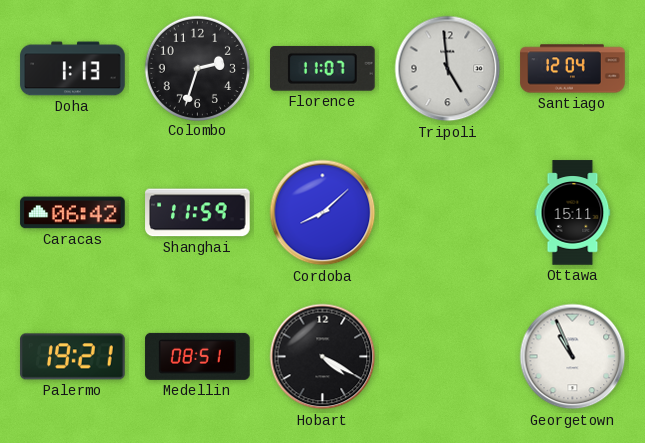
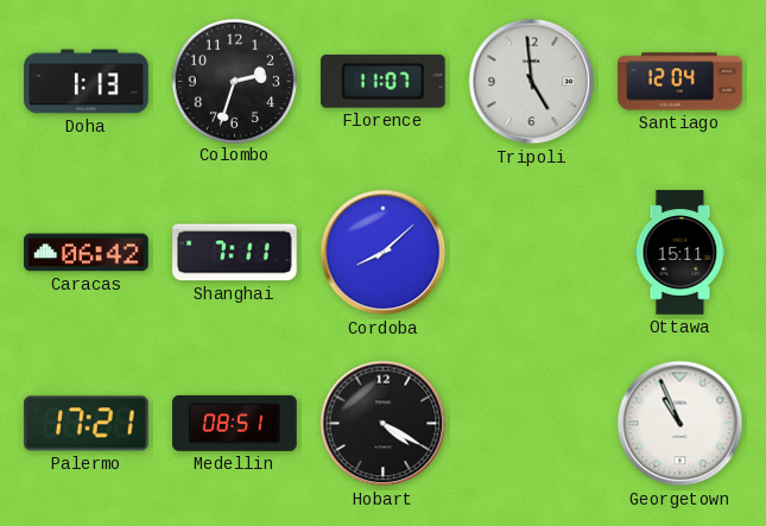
Shanghai: 11:59 -> 7:11
Palermo: 19:21 -> 17:21
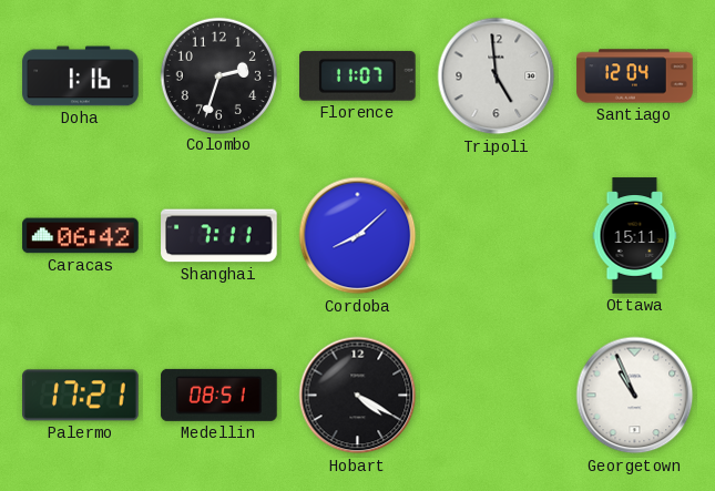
Doha: 1:13 -> 1:16
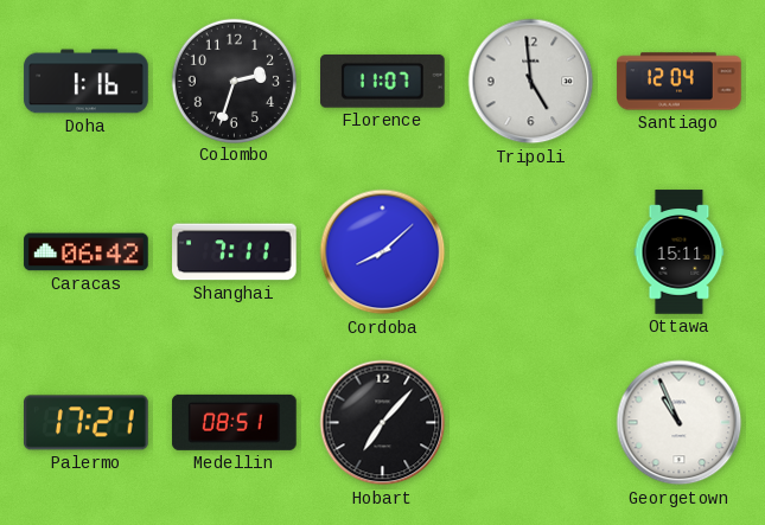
Hobart: 4:20 -> 7:07
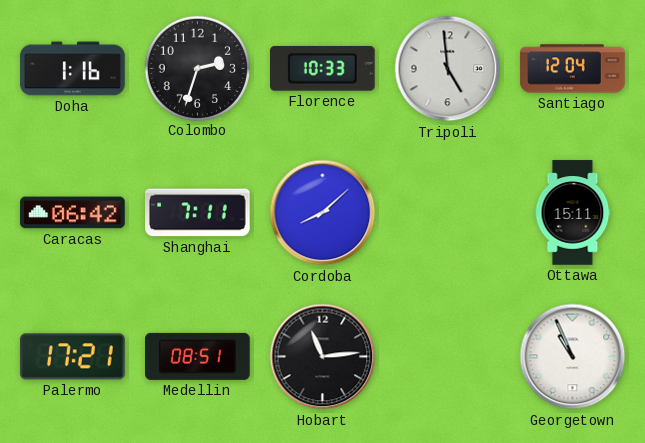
Florence: 11:07 -> 10:33
Hobart: 7:07 -> 11:14
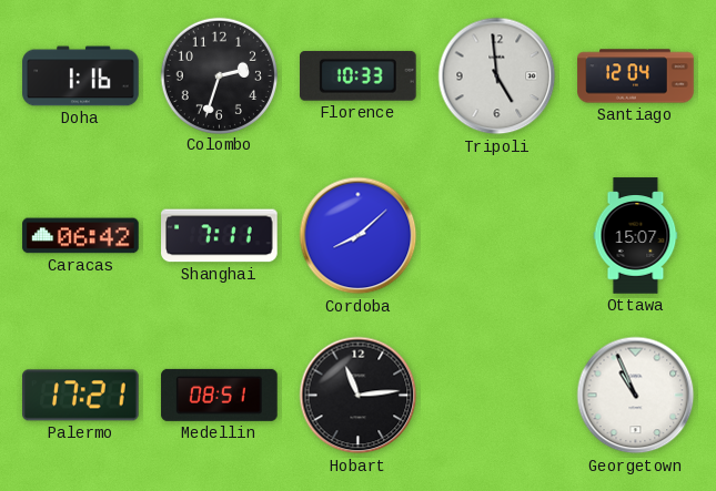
Ottawa: 15:11 -> 15:07
